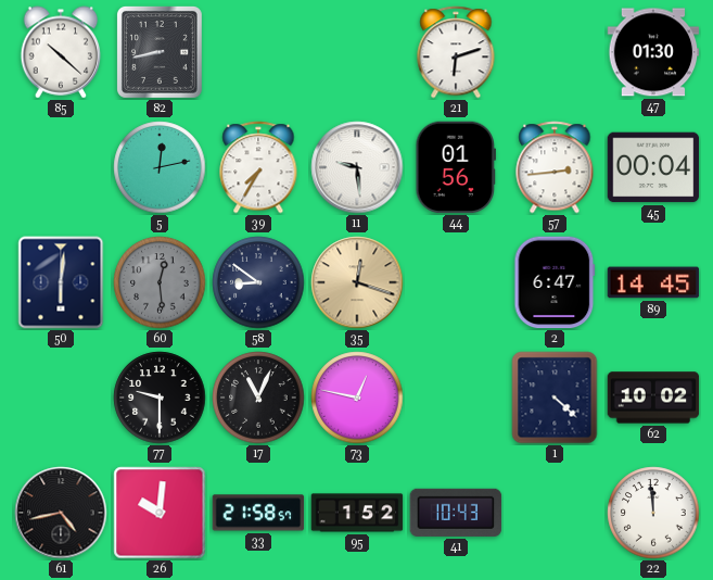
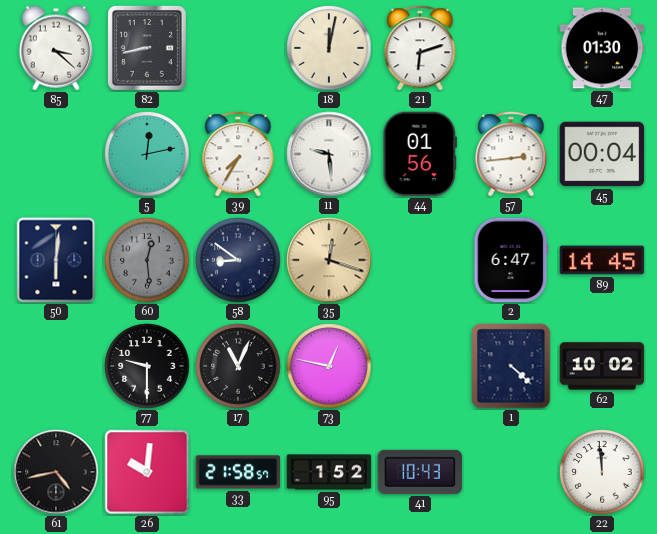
85: 10:22 -> 3:22
18: none -> 12:02
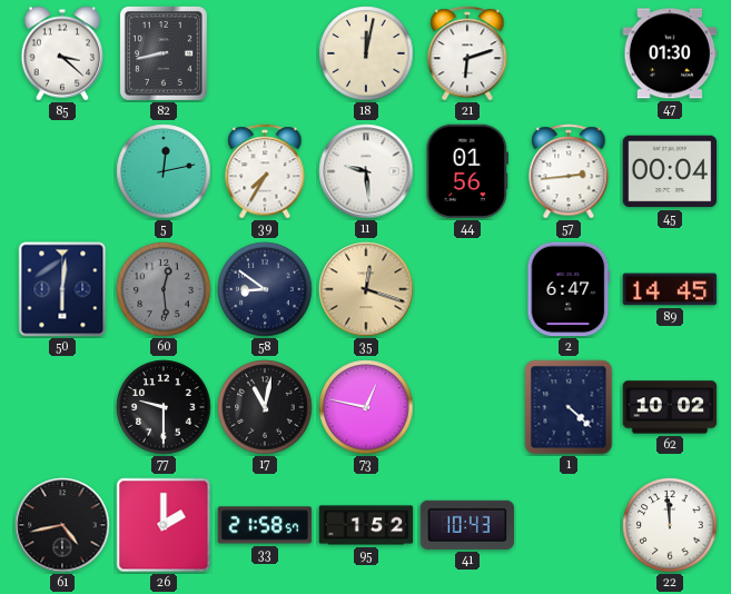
17: 11:04 -> 11:02
26: 10:01 -> 2:00
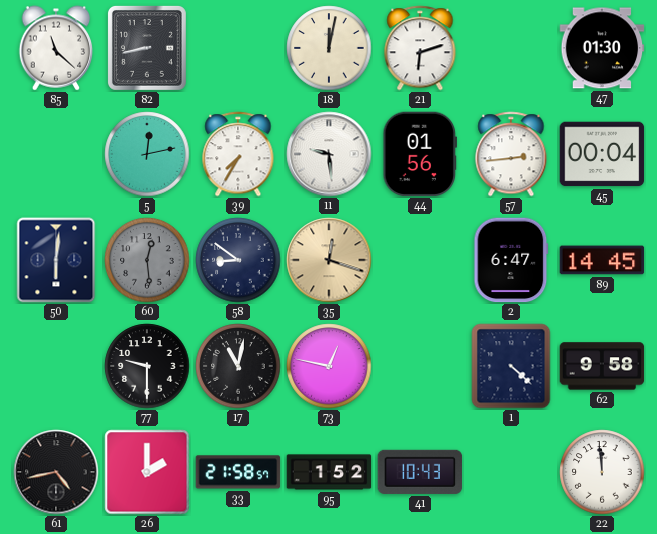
85: 3:22 -> 11:22
62: 10:02 -> 9:58
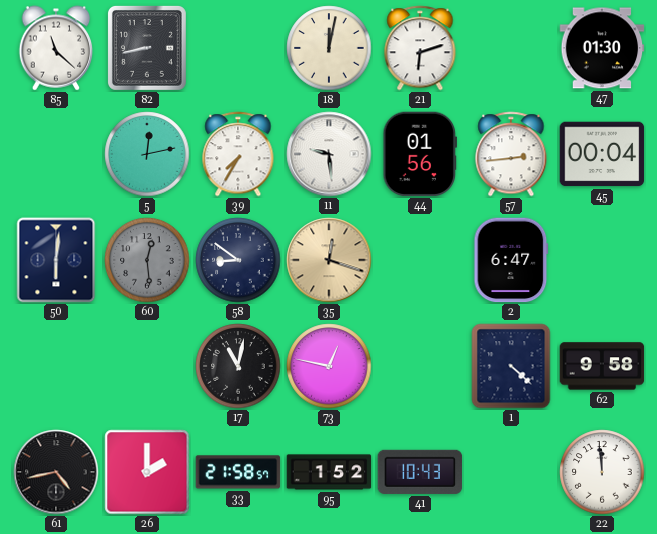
89: 14:45 -> none
77: 9:30 -> none
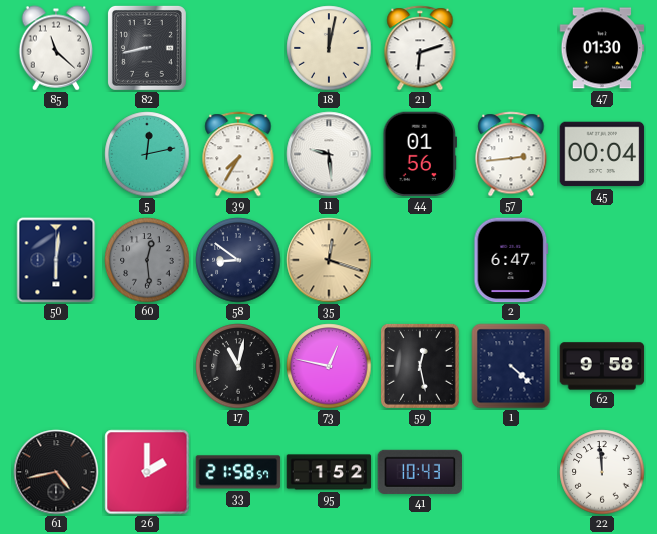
59: none -> 12:28
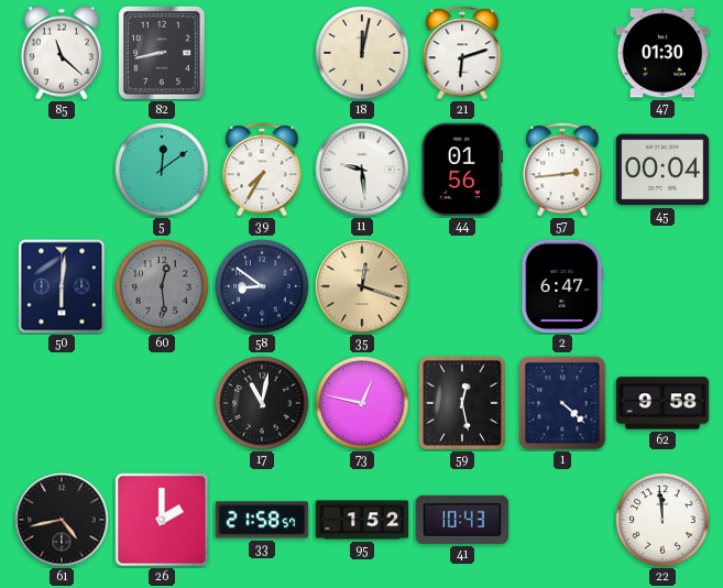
5: 12:13 -> 12:09
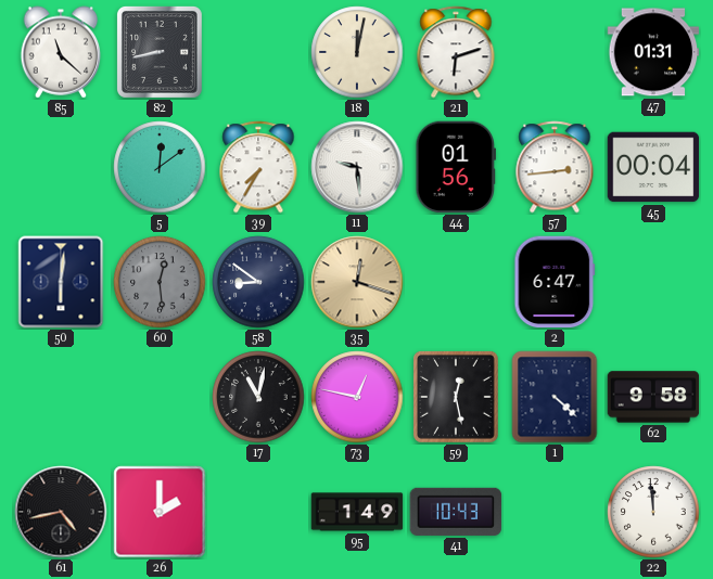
47: 01:30 -> 01:31
33: 21:58 -> none
95: 1:52 -> 1:49
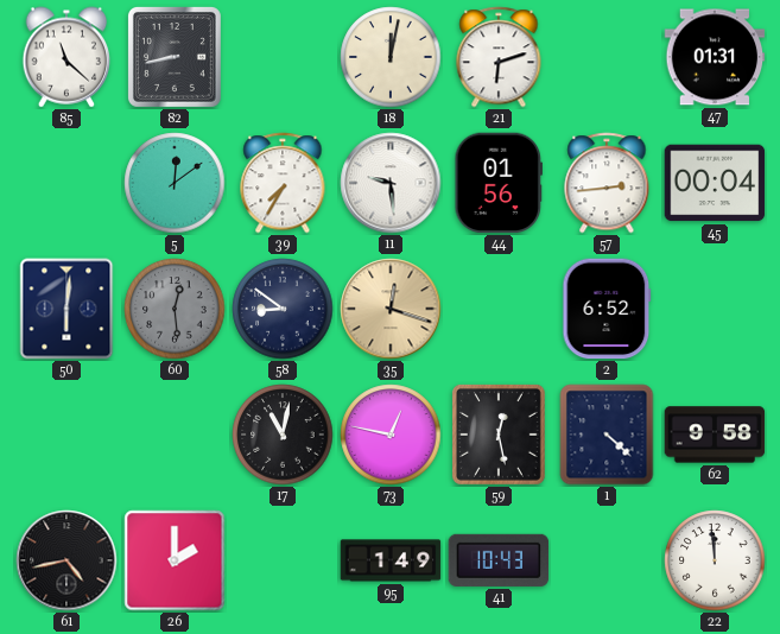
2: 6:47 -> 6:52
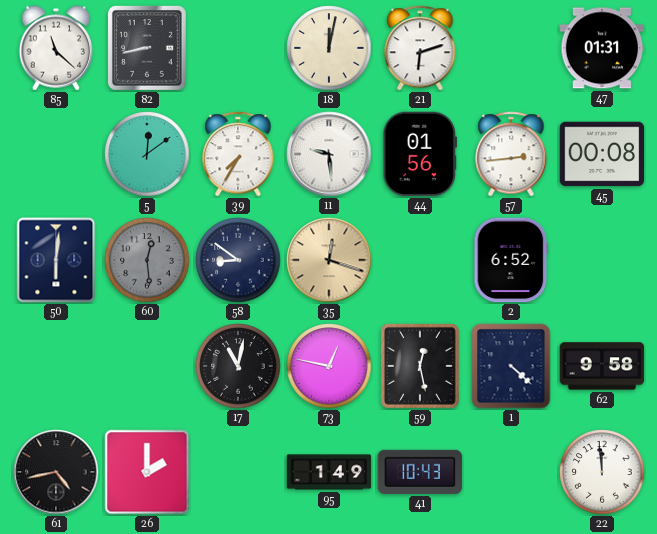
45: 00:04 -> 00:08
